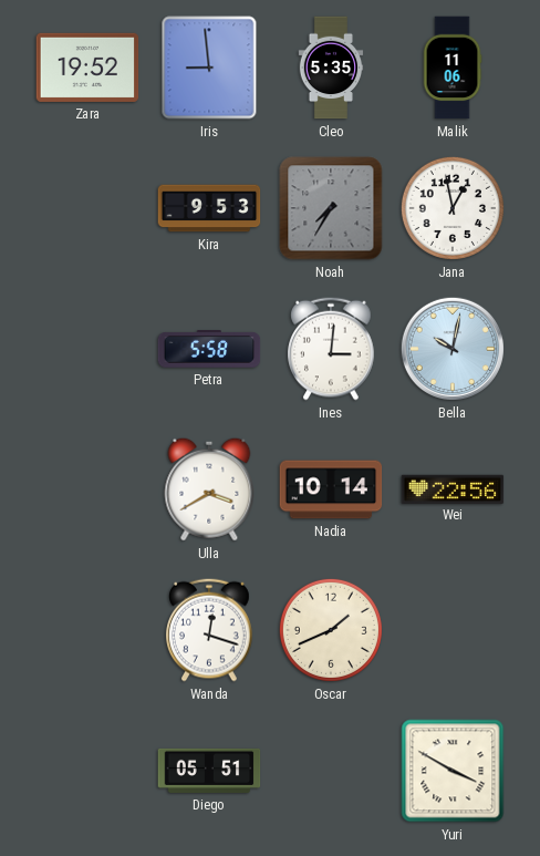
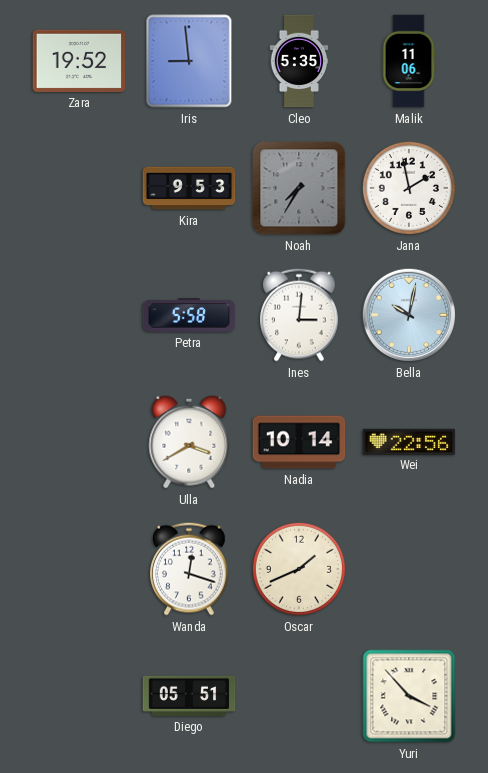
Jana: 12:58 -> 1:58
Yuri: 3:50 -> 3:53
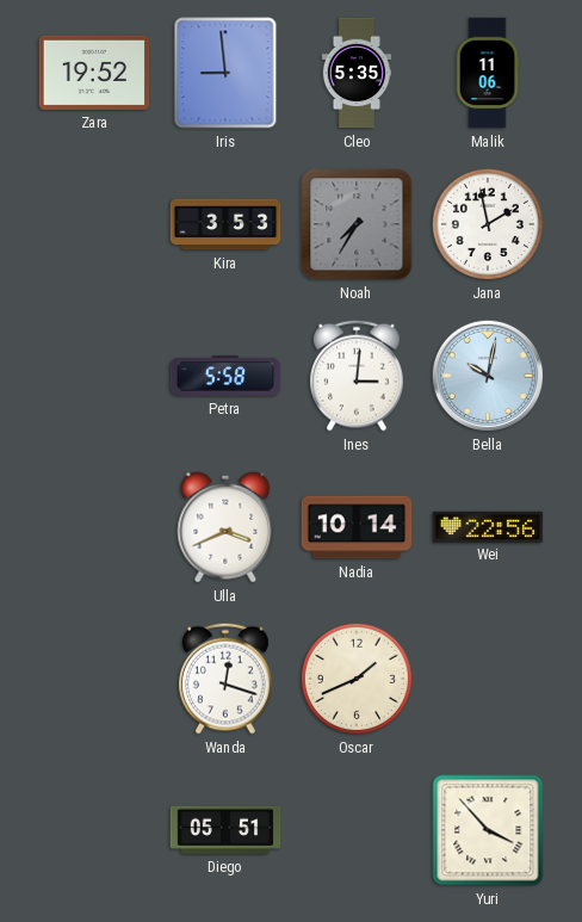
Kira: 9:53 -> 3:53
Ulla: 3:40 -> 3:41
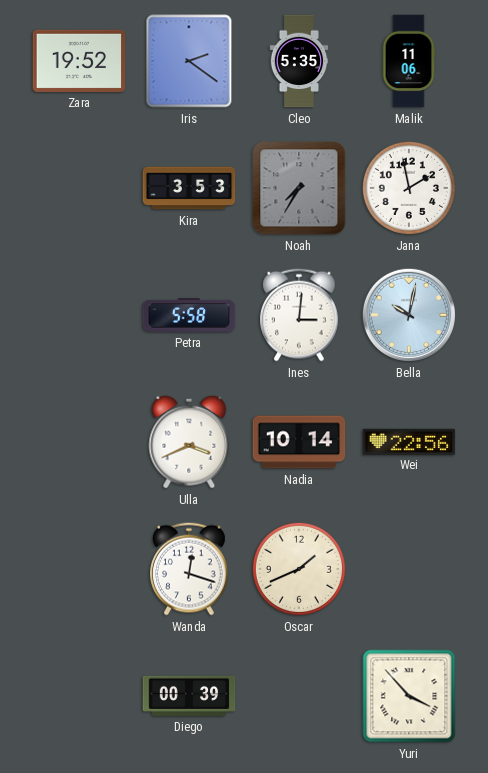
Iris: 8:59 -> 2:21
Diego: 05:51 -> 00:39
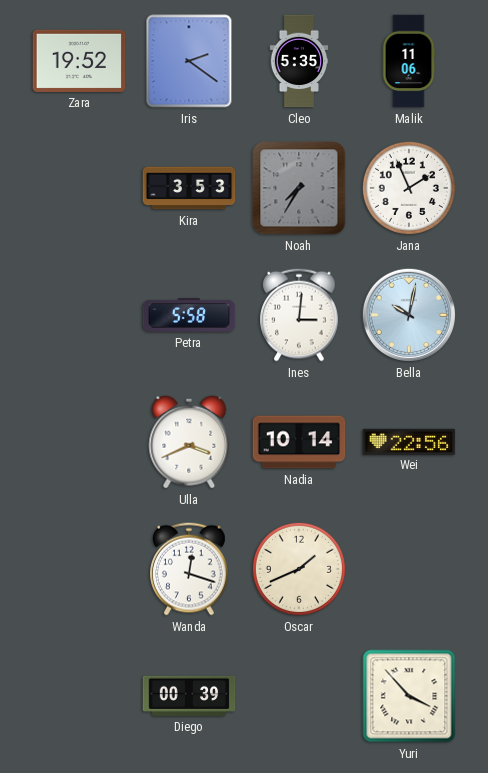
Jana: 1:58 -> 1:56
